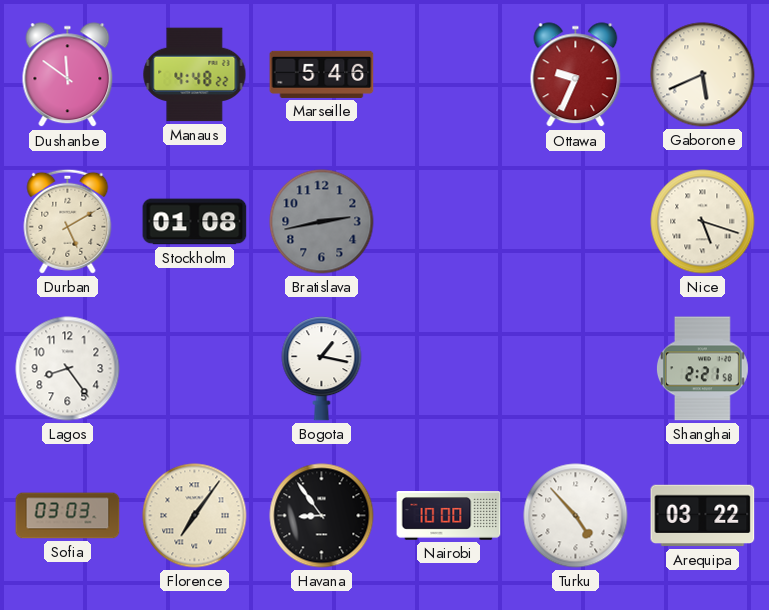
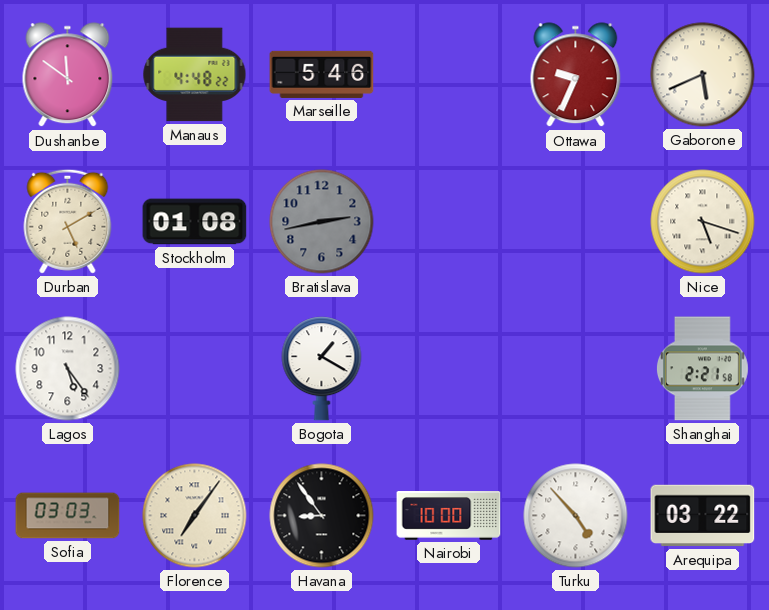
Lagos: 8:24 -> 5:24
Bogota: 1:17 -> 1:20
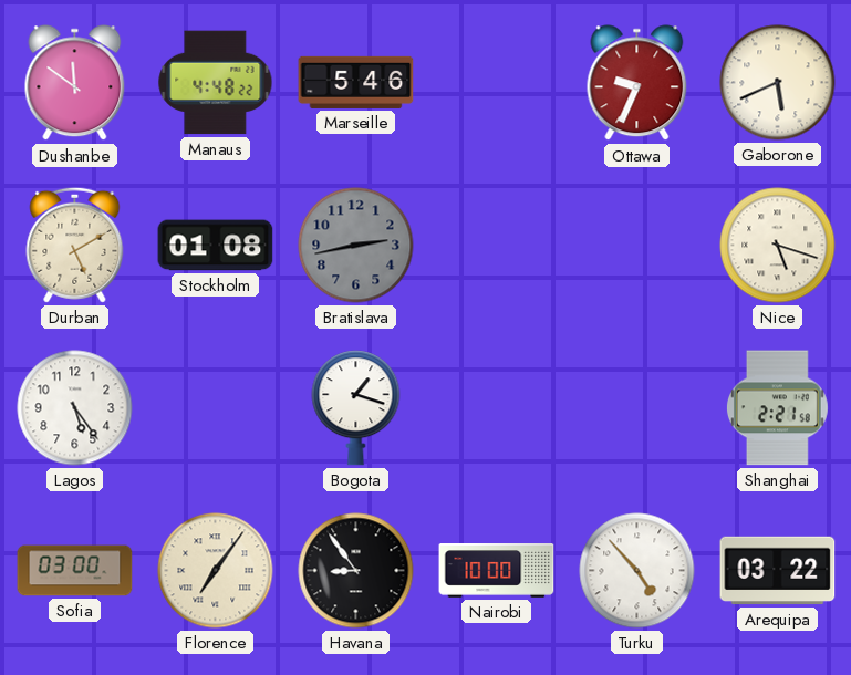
Bogota: 1:20 -> 1:18
Sofia: 03:03 -> 03:00
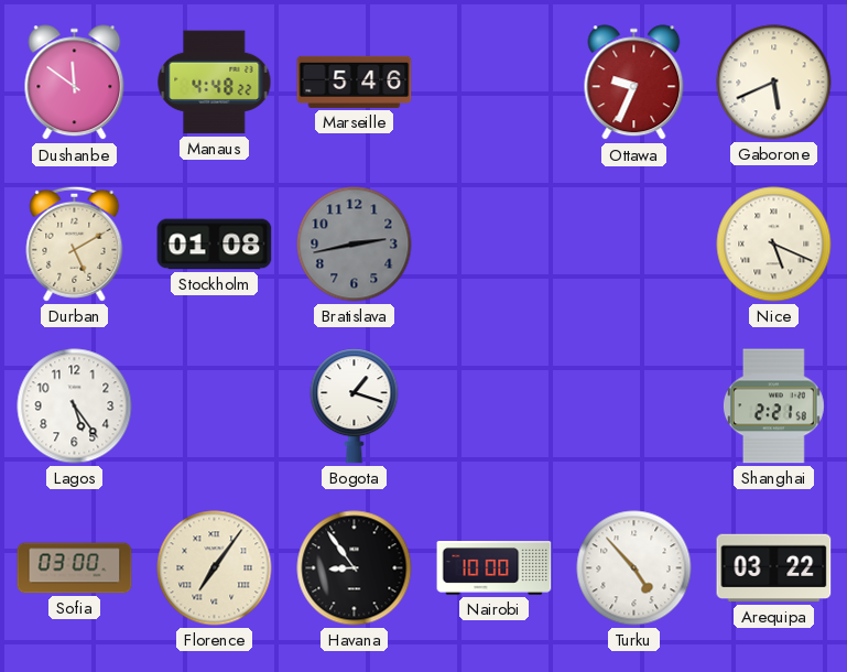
Nice: 5:18 -> 5:19
